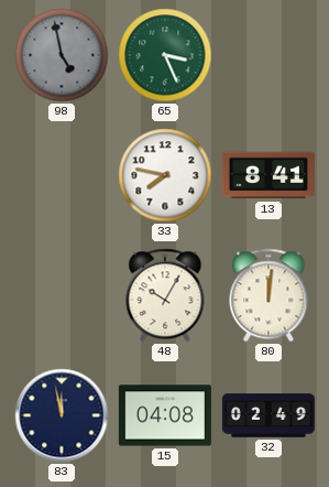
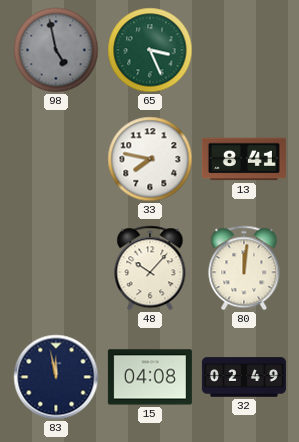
48: 10:05 -> 10:07
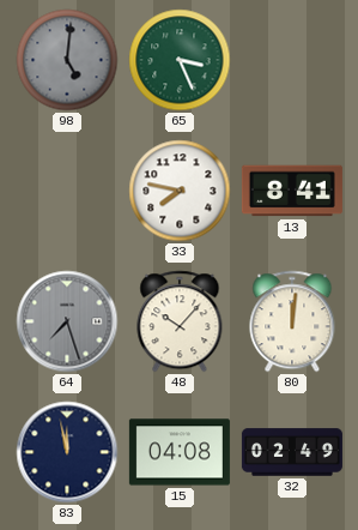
98: 4:58 -> 5:01
64: none -> 7:27
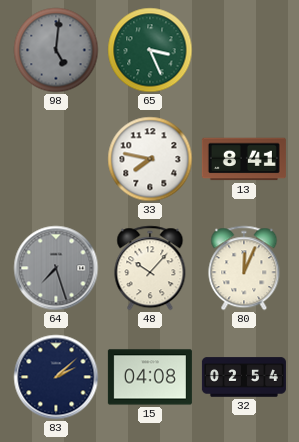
80: 12:01 -> 12:04
83: 11:58 -> 2:08
32: 02:49 -> 02:54
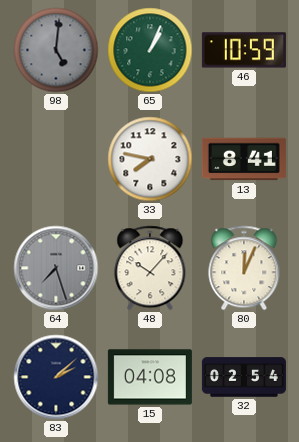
65: 3:26 -> 1:04
46: none -> 10:59
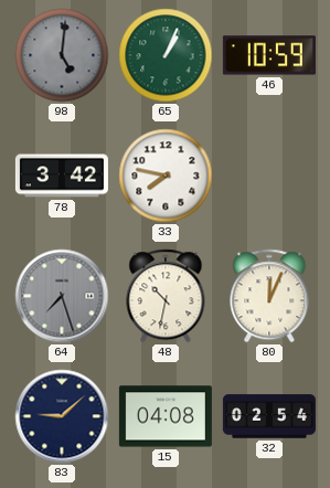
78: none -> 3:42
13: 8:41 -> none
48: 10:07 -> 10:32
83: 2:08 -> 9:08
